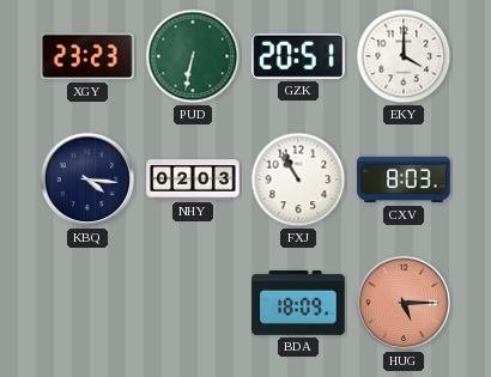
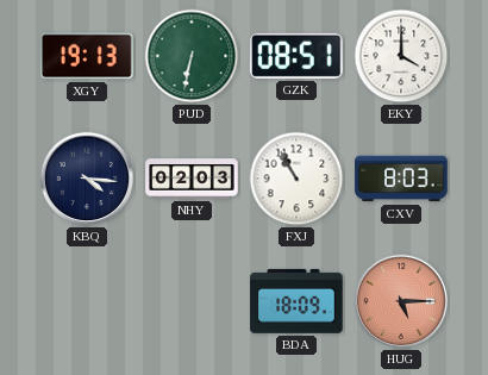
XGY: 23:23 -> 19:13
GZK: 20:51 -> 08:51
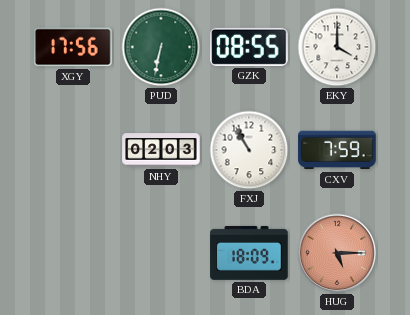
XGY: 19:13 -> 17:56
GZK: 08:51 -> 08:55
KBQ: 4:16 -> none
CXV: 8:03 -> 7:59
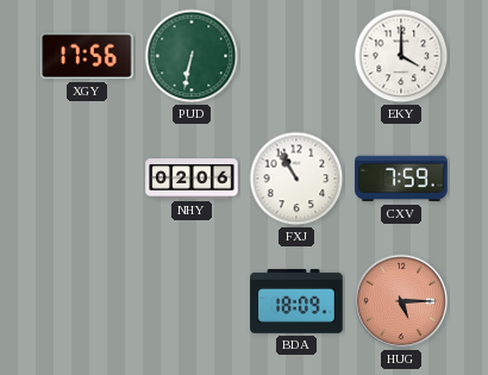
GZK: 08:55 -> none
NHY: 02:03 -> 02:06
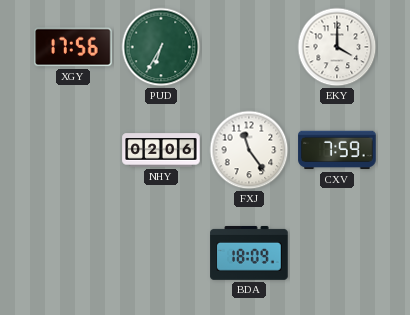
PUD: 6:32 -> 6:35
FXJ: 10:55 -> 11:24
HUG: 5:15 -> none
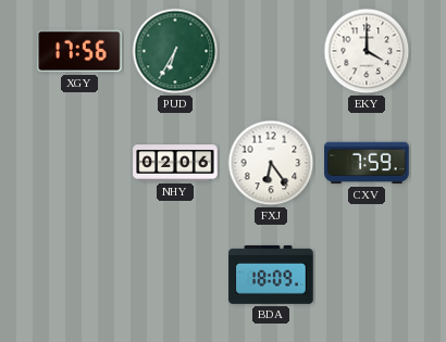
FXJ: 11:24 -> 6:24
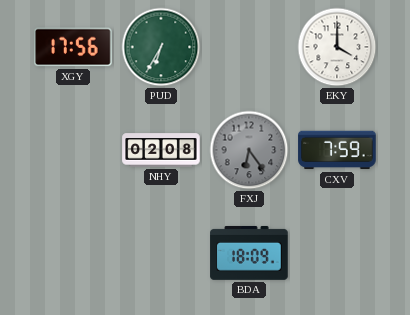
NHY: 02:06 -> 02:08
FXJ dial: white -> grey
